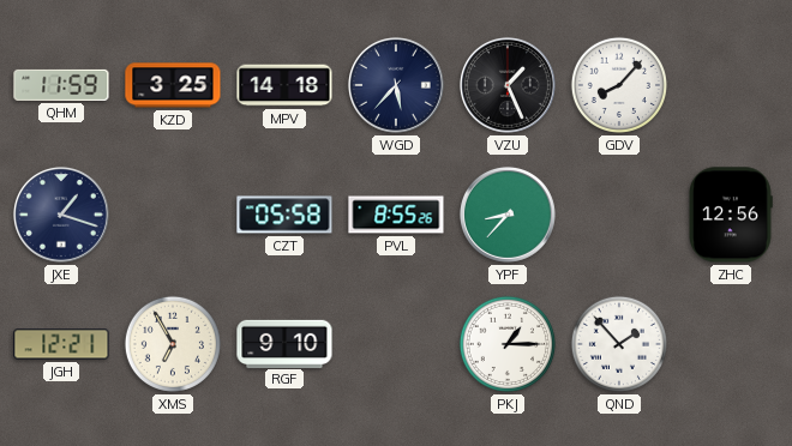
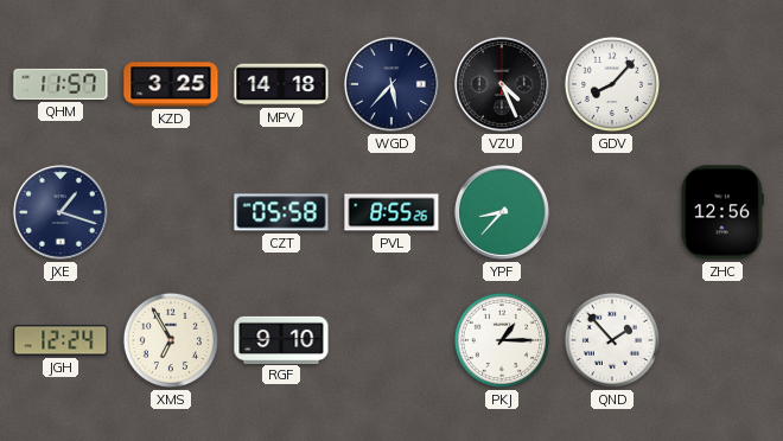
QHM: 11:59 -> 11:57
VZU: 1:26 -> 4:26
JGH: 12:21 -> 12:24
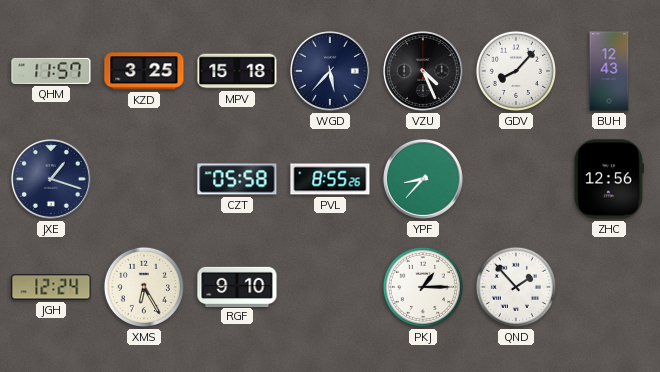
MPV: 14:18 -> 15:18
BUH: none -> 12:43
XMS: 6:55 -> 6:25
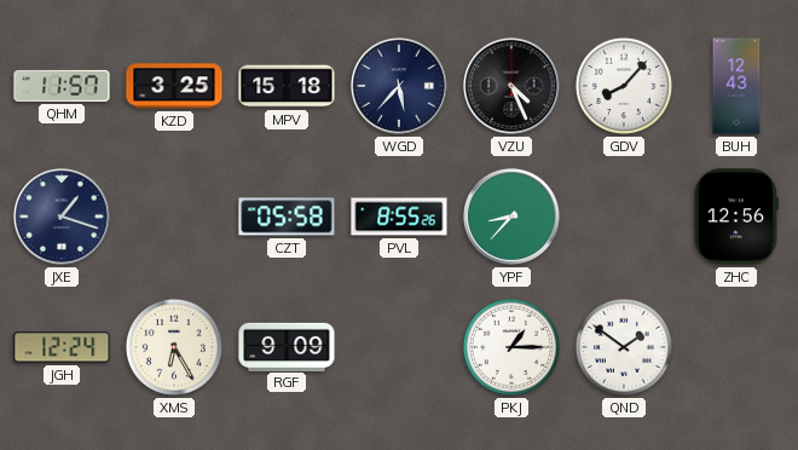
RGF: 9:10 -> 9:09
QND: 1:53 -> 1:51
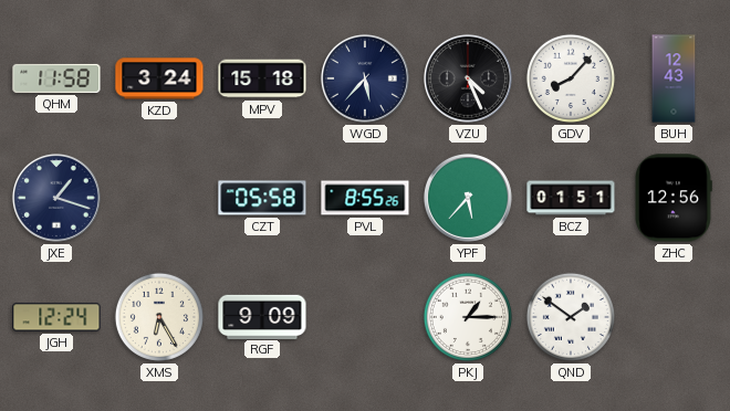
QHM: 11:57 -> 11:58
KZD: 3:25 -> 3:24
YPF: 8:37 -> 5:37
BCZ: none -> 01:51
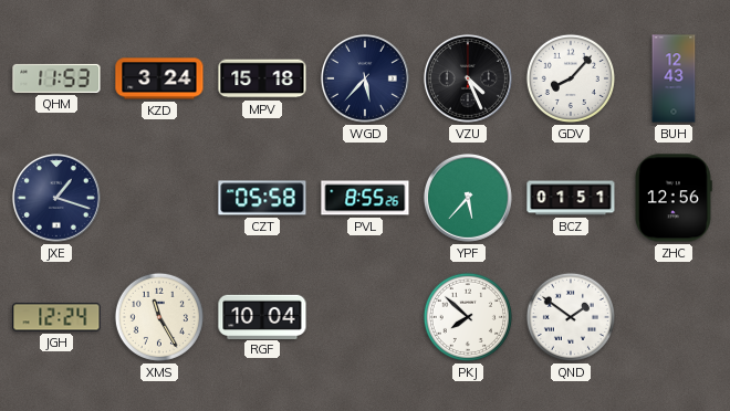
QHM: 11:58 -> 11:53
XMS: 6:25 -> 11:25
RGF: 9:09 -> 10:04
PKJ: 1:15 -> 7:52
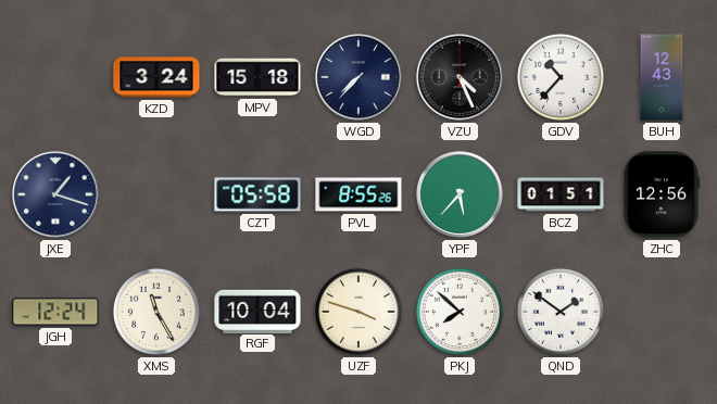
QHM: 11:53 -> none
WGD: 5:37 -> 7:37
GDV: 8:07 -> 10:37
UZF: none -> 3:48
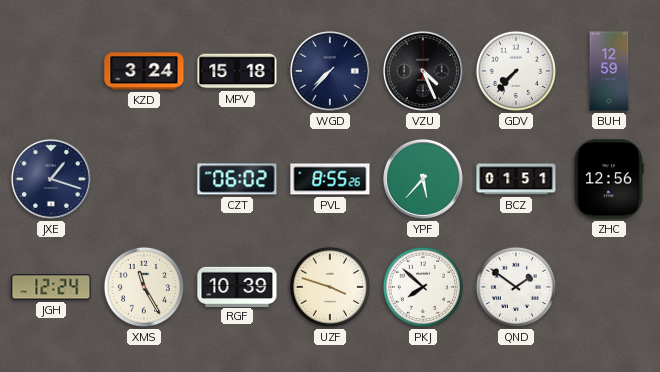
GDV: 10:37 -> 7:37
BUH: 12:43 -> 12:59
CZT: 05:58 -> 06:02
RGF: 10:04 -> 10:39
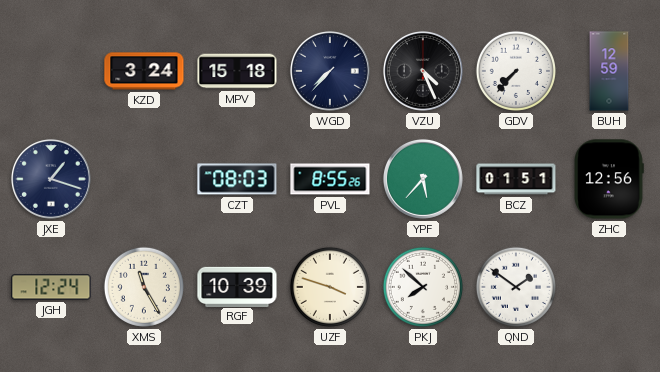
CZT: 06:02 -> 08:03
